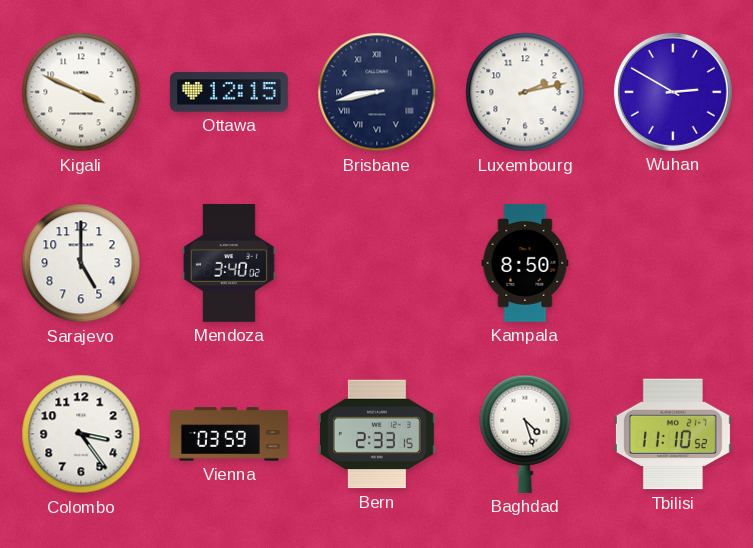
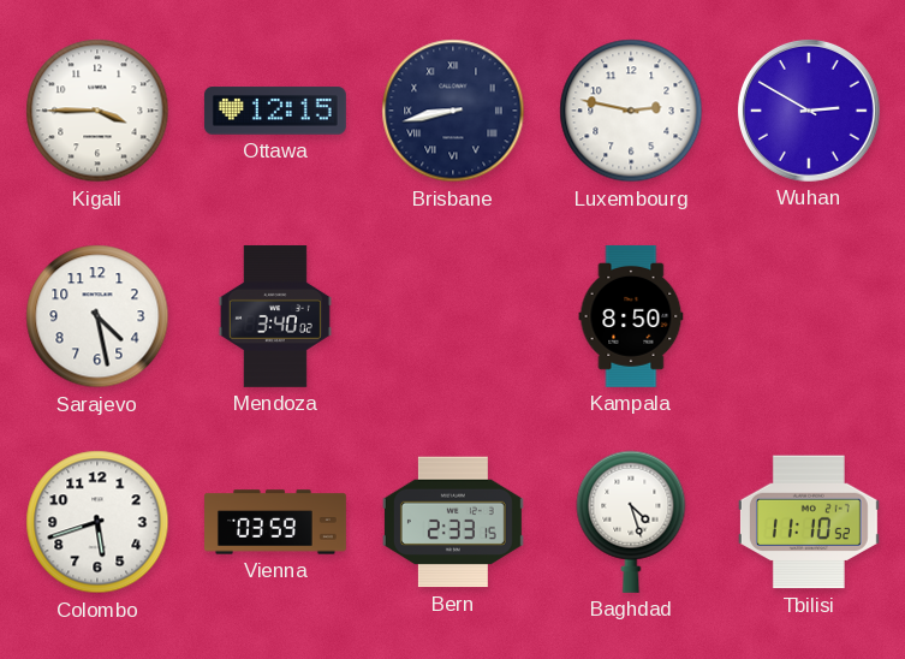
Kigali: 3:49 -> 3:45
Luxembourg: 2:13 -> 2:47
Sarajevo: 5:00 -> 4:28
Colombo: 3:24 -> 5:42
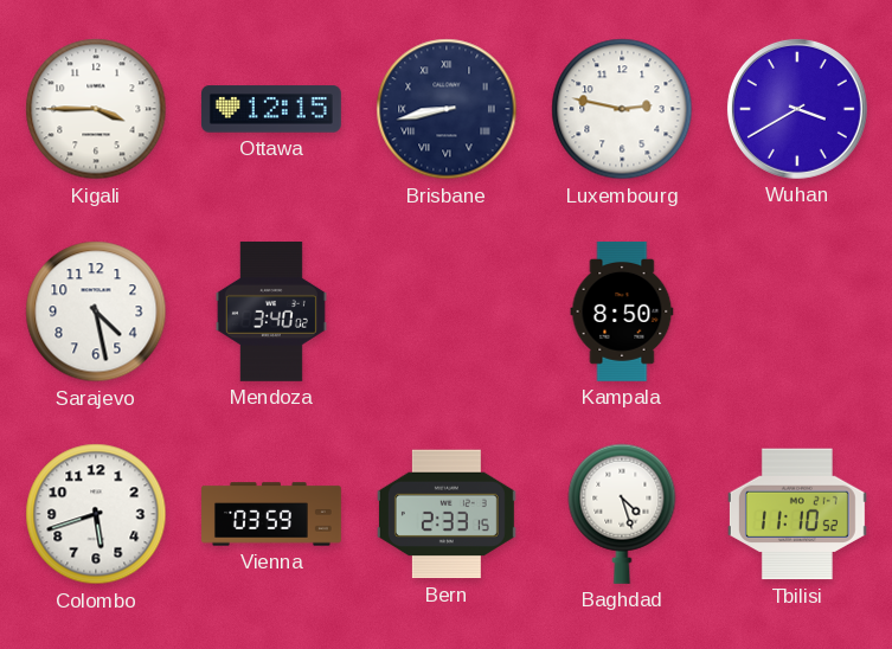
Wuhan: 2:50 -> 3:40
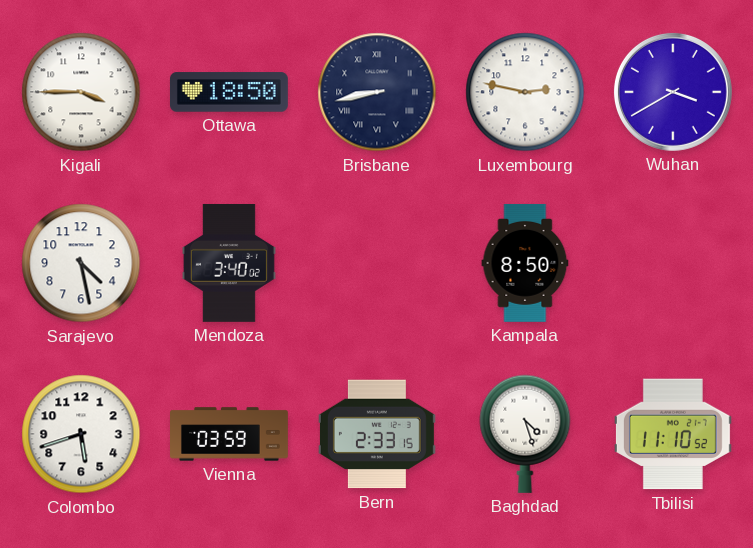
Ottawa: 12:15 -> 18:50
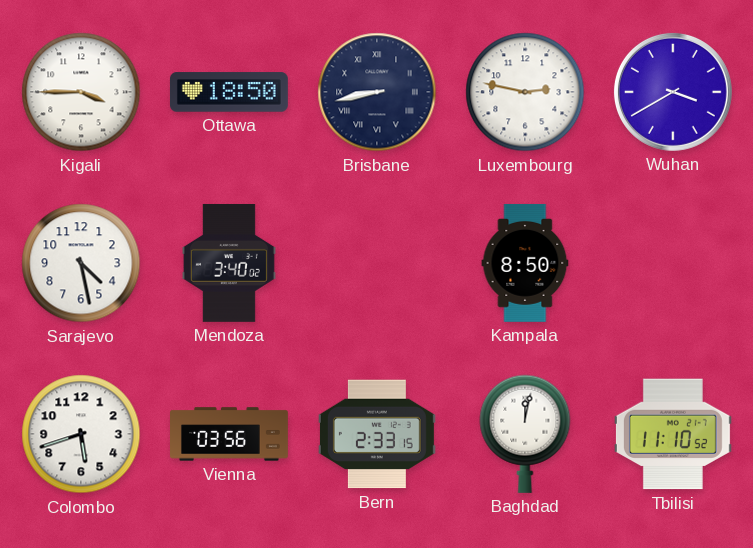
Vienna: 03:59 -> 03:56
Baghdad: 4:27 -> 12:02
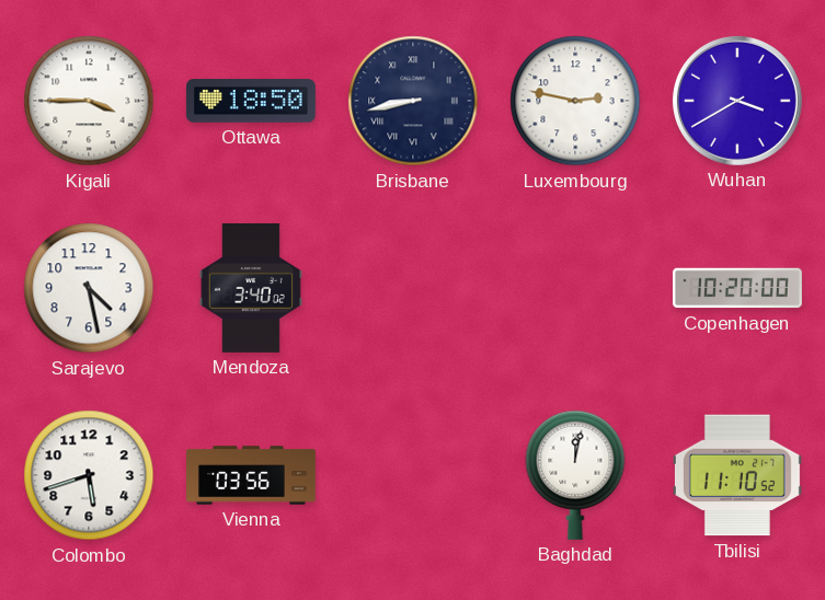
Kampala: 8:50 -> none
Copenhagen: none -> 10:20
Bern: 2:33 -> none
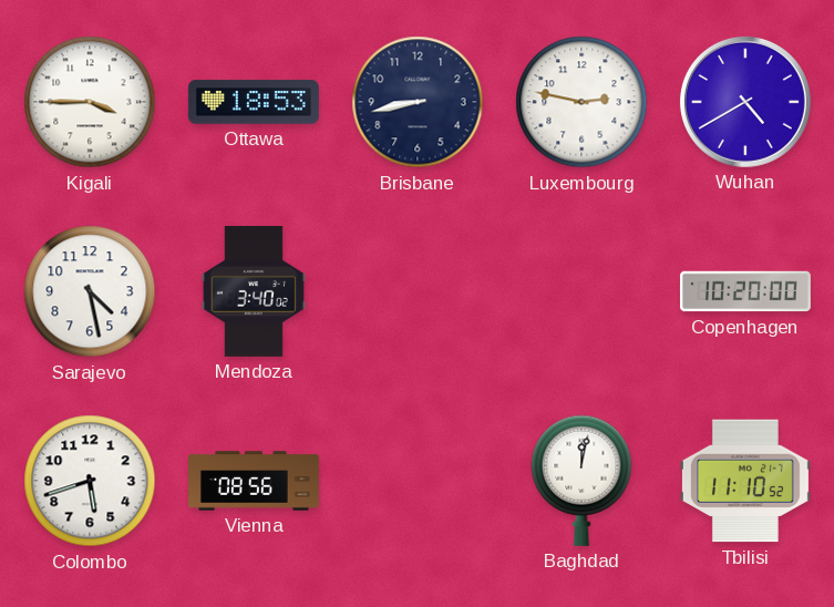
Ottawa: 18:50 -> 18:53
Brisbane numerals: Roman -> Arabic
Wuhan: 3:40 -> 4:40
Vienna: 03:56 -> 08:56
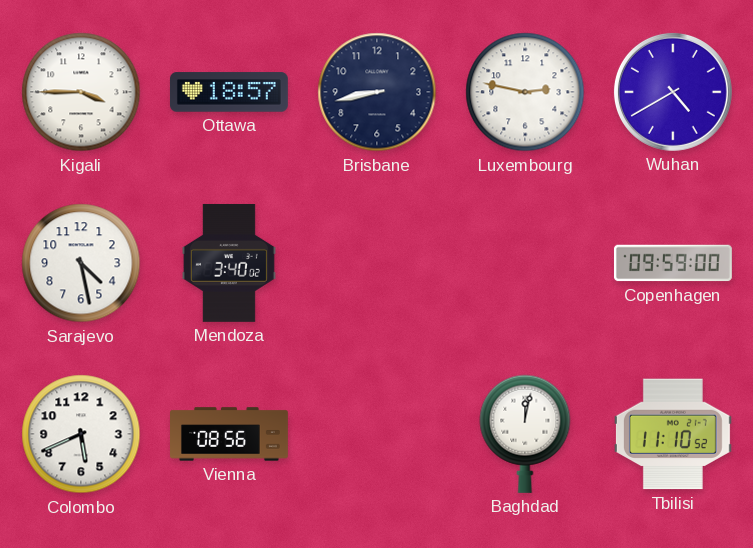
Ottawa: 18:53 -> 18:57
Copenhagen: 10:20 -> 09:59
Colombo: 5:42 -> 5:41
